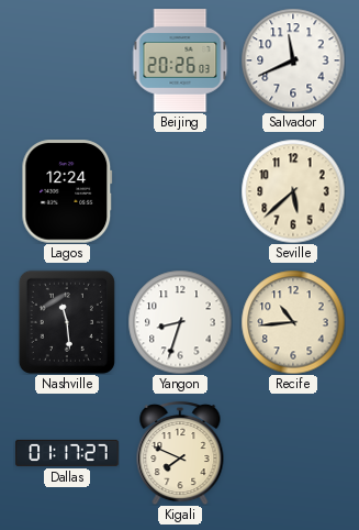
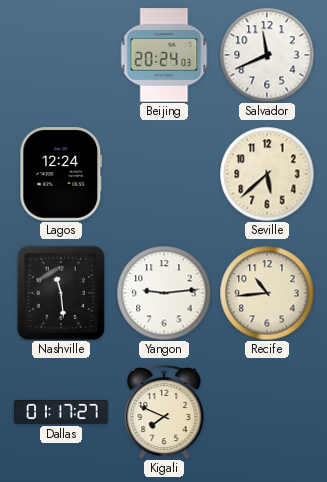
Beijing: 20:26 -> 20:24
Yangon: 8:33 -> 9:14
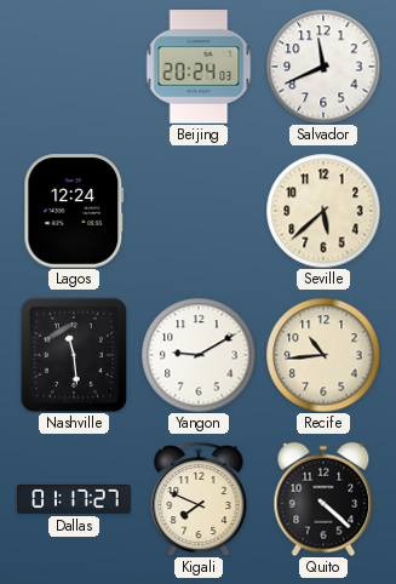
Yangon: 9:14 -> 9:10
Quito: none -> 4:22
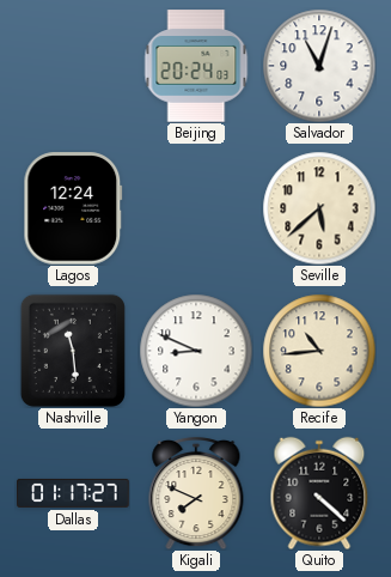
Salvador: 11:41 -> 11:03
Yangon: 9:10 -> 8:49
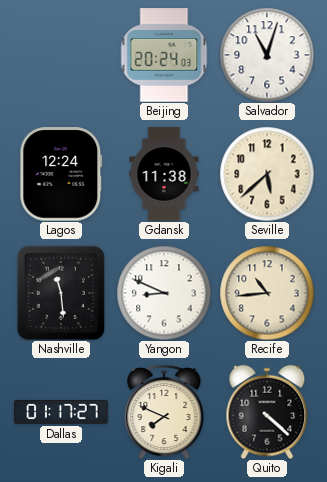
Gdansk: none -> 11:38
